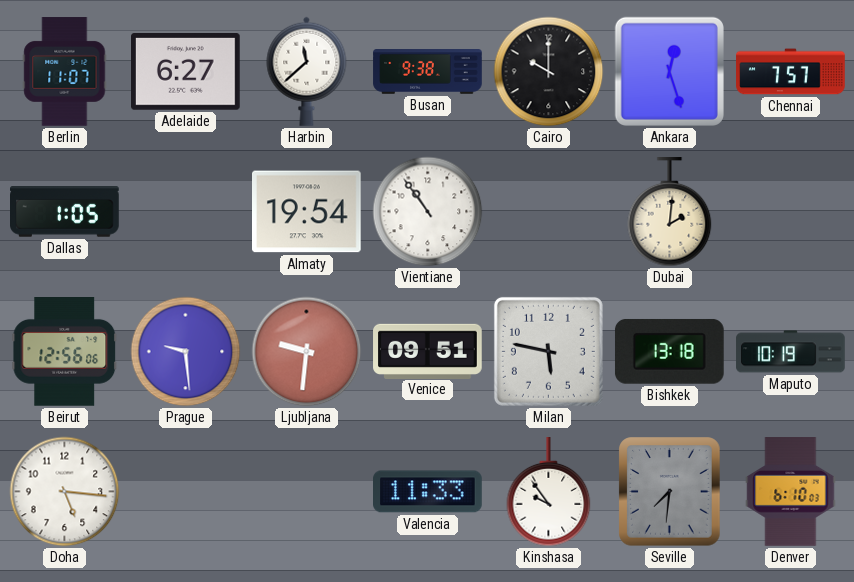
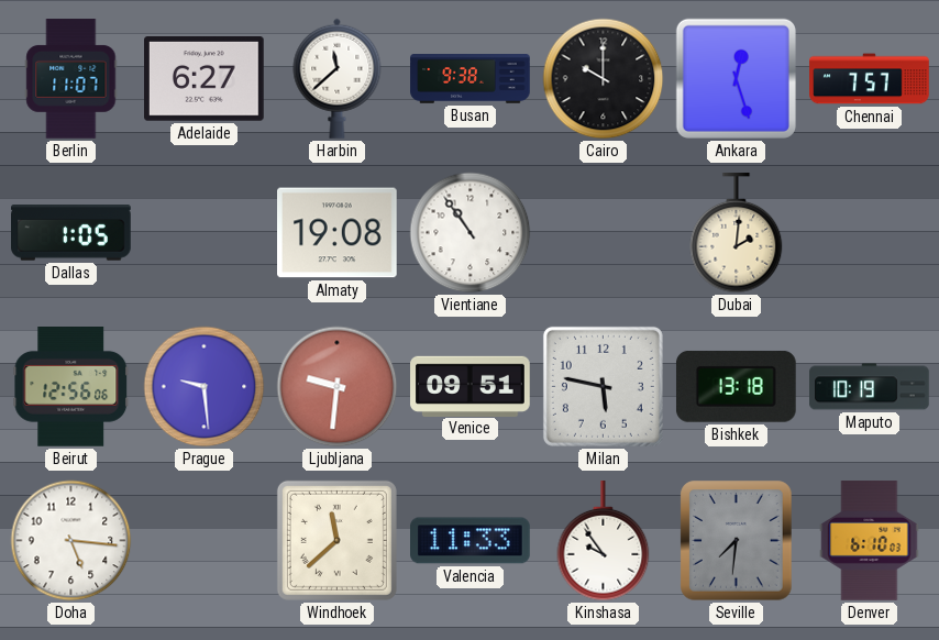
Almaty: 19:54 -> 19:08
Windhoek: none -> 11:38
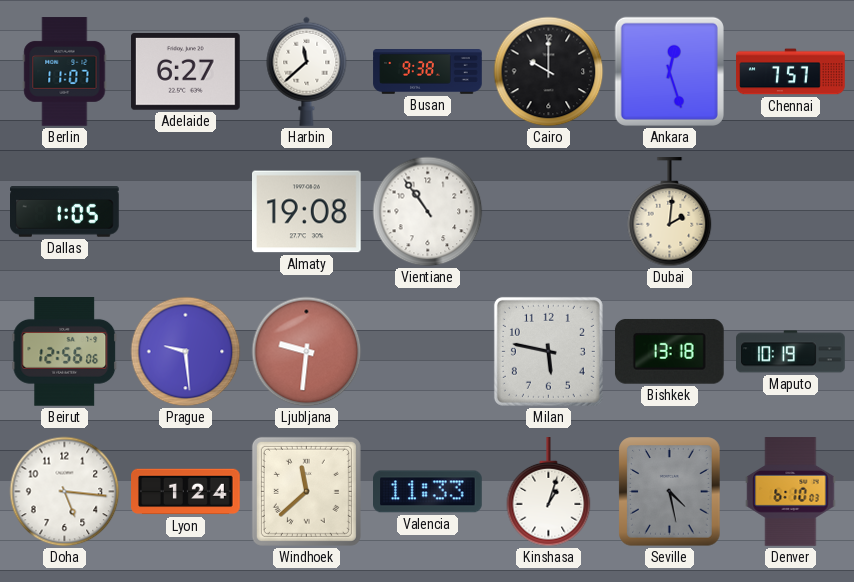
Venice: 09:51 -> none
Lyon: none -> 1:24
Kinshasa: 9:54 -> 1:03
Seville: 7:31 -> 4:28
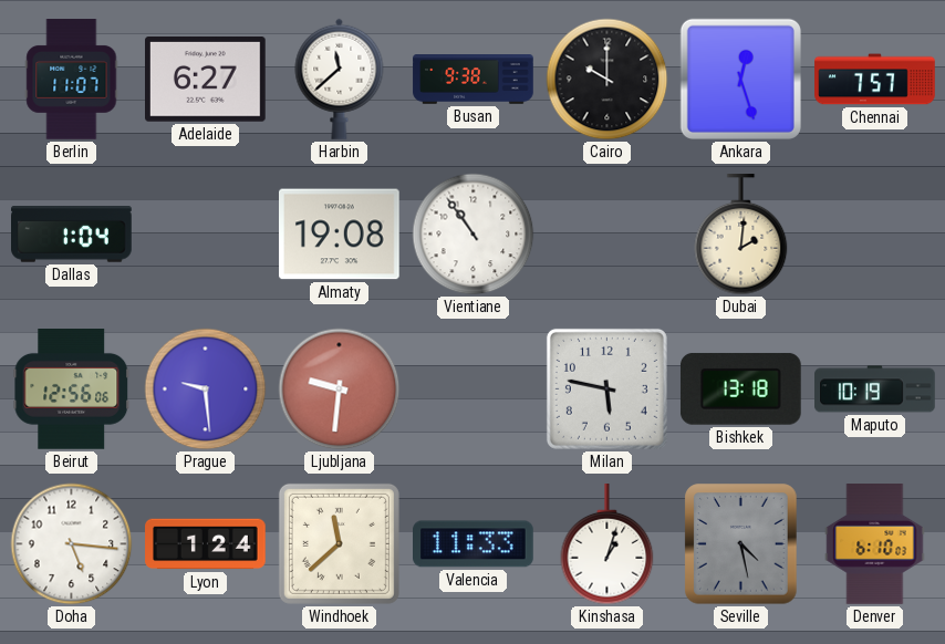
Dallas: 1:05 -> 1:04
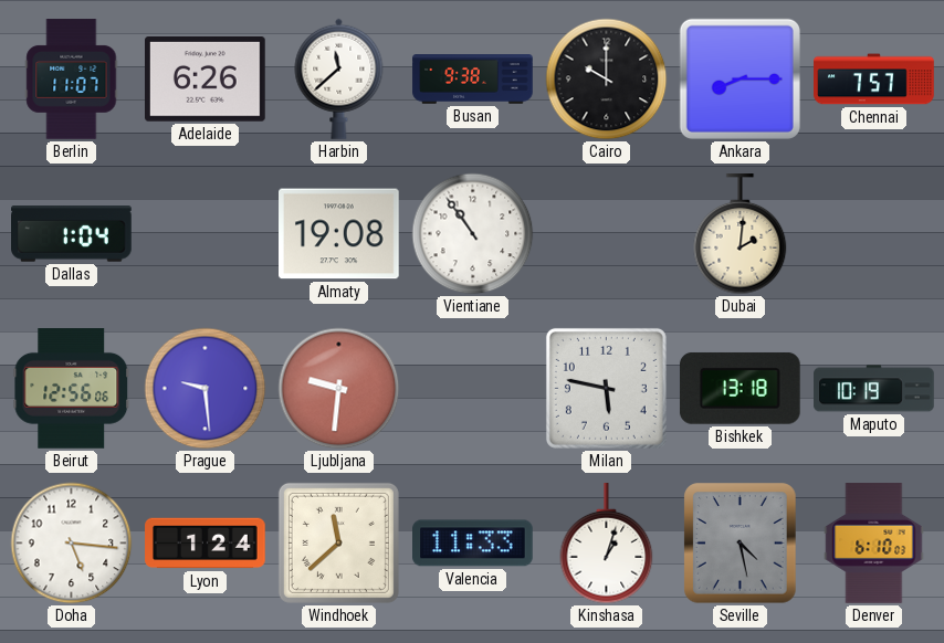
Adelaide: 6:27 -> 6:26
Ankara: 12:27 -> 8:15
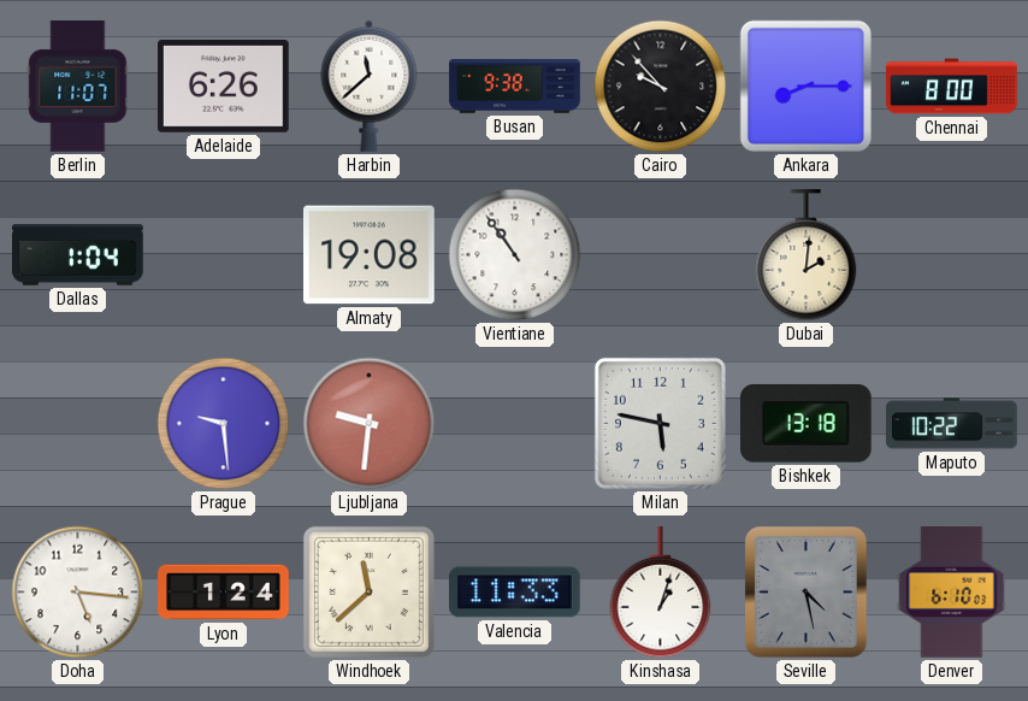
Cairo: 10:00 -> 9:53
Chennai: 7:57 -> 8:00
Beirut: 12:56 -> none
Maputo: 10:19 -> 10:22
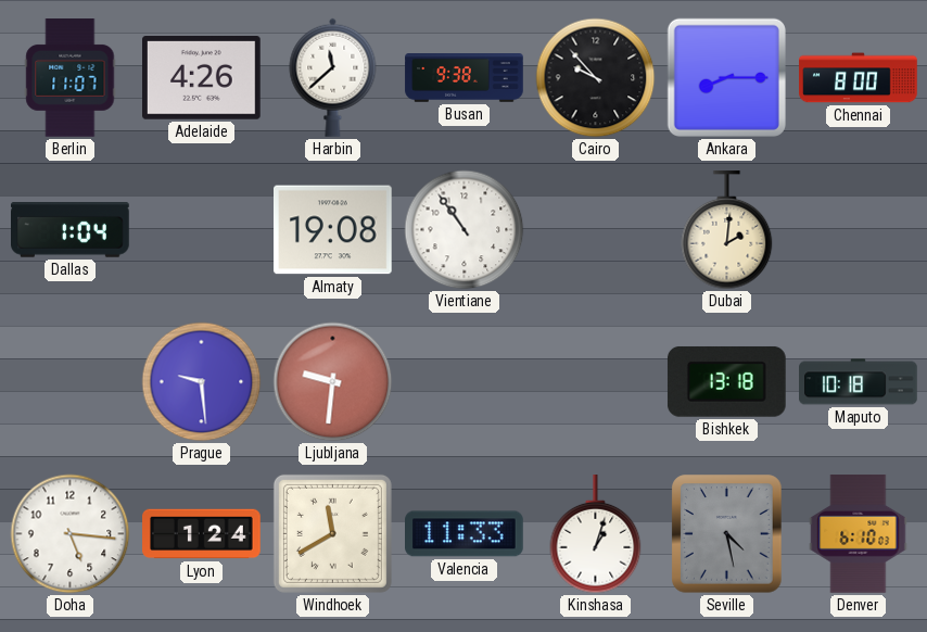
Adelaide: 6:26 -> 4:26
Milan: 5:47 -> none
Maputo: 10:22 -> 10:18
Windhoek: 11:38 -> 11:40
